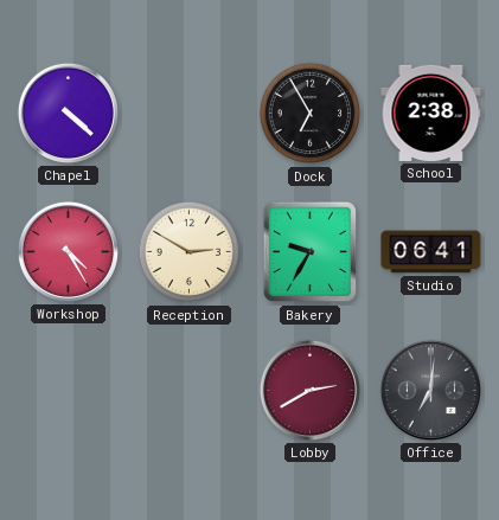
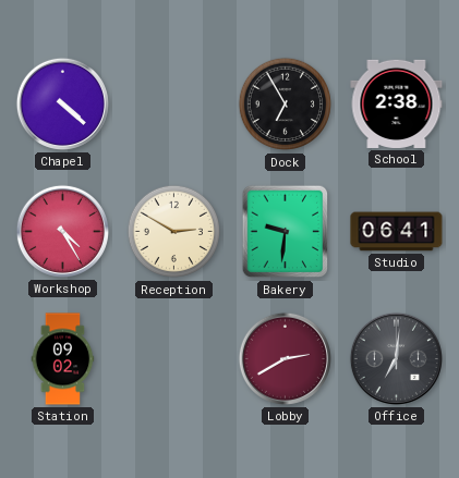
Bakery: 9:35 -> 9:31
Station: none -> 09:02
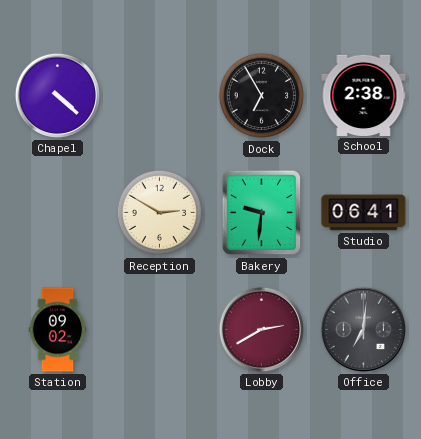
Workshop: 4:25 -> none
